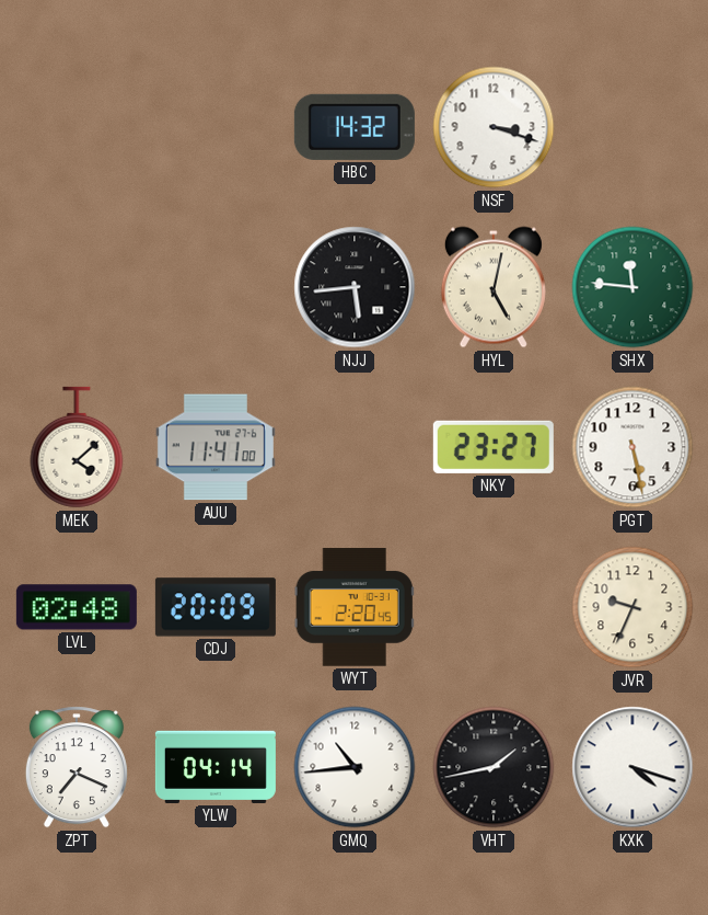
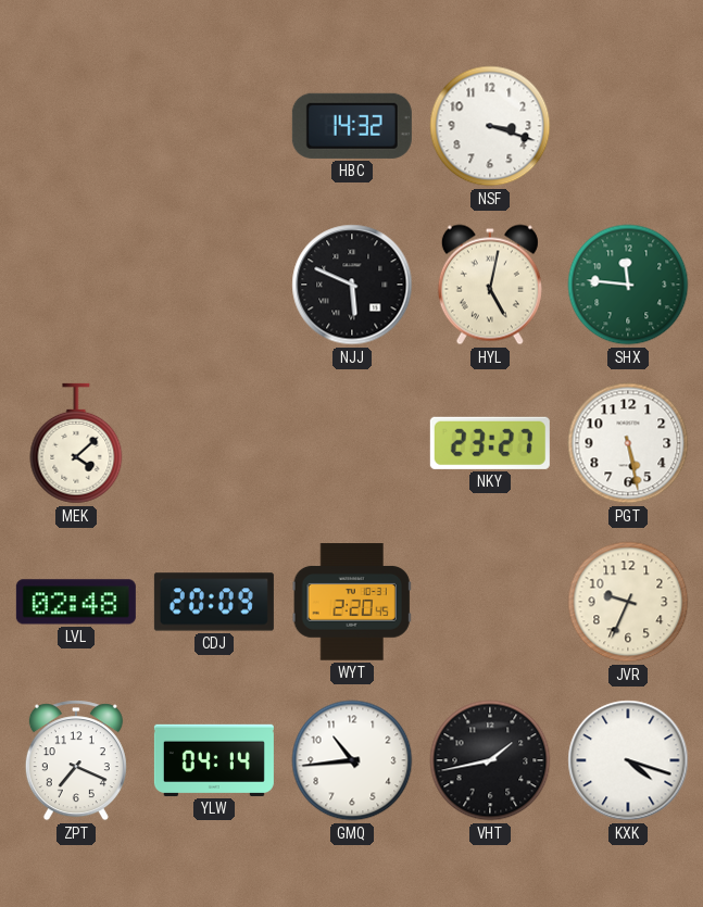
NJJ: 5:44 -> 5:49
AUU: 11:41 -> none
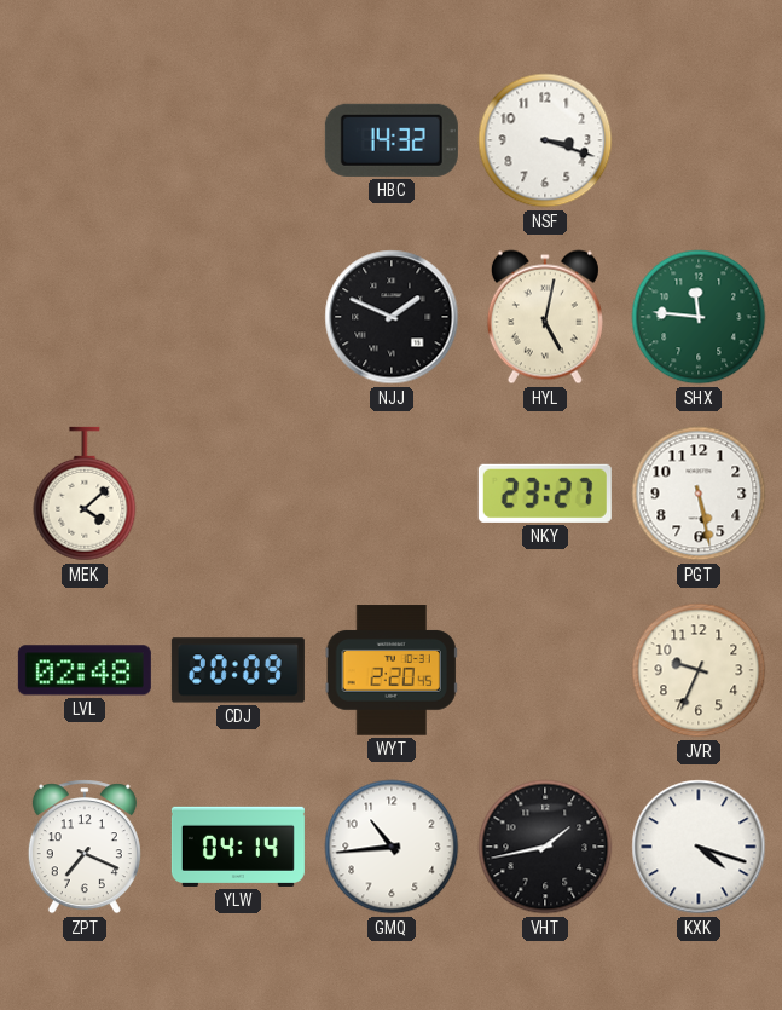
NJJ: 5:49 -> 1:49
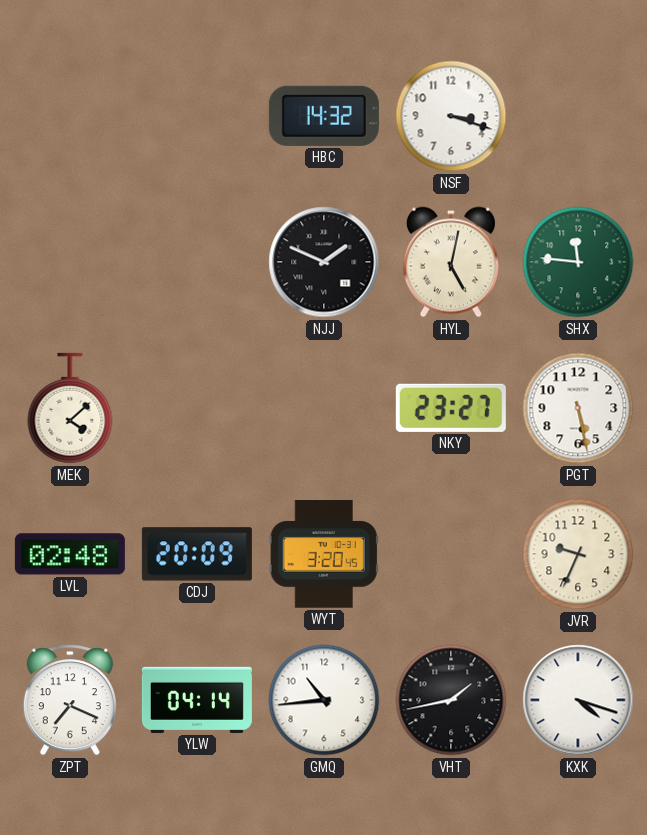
WYT: 2:20 -> 3:20
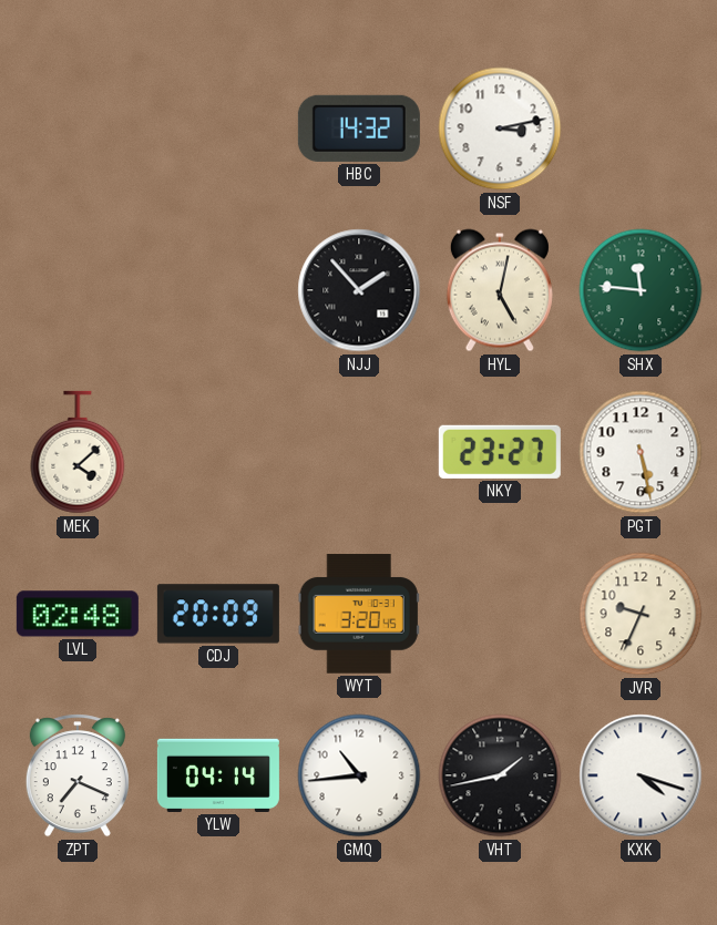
NSF: 3:18 -> 3:13
NJJ: 1:49 -> 1:53
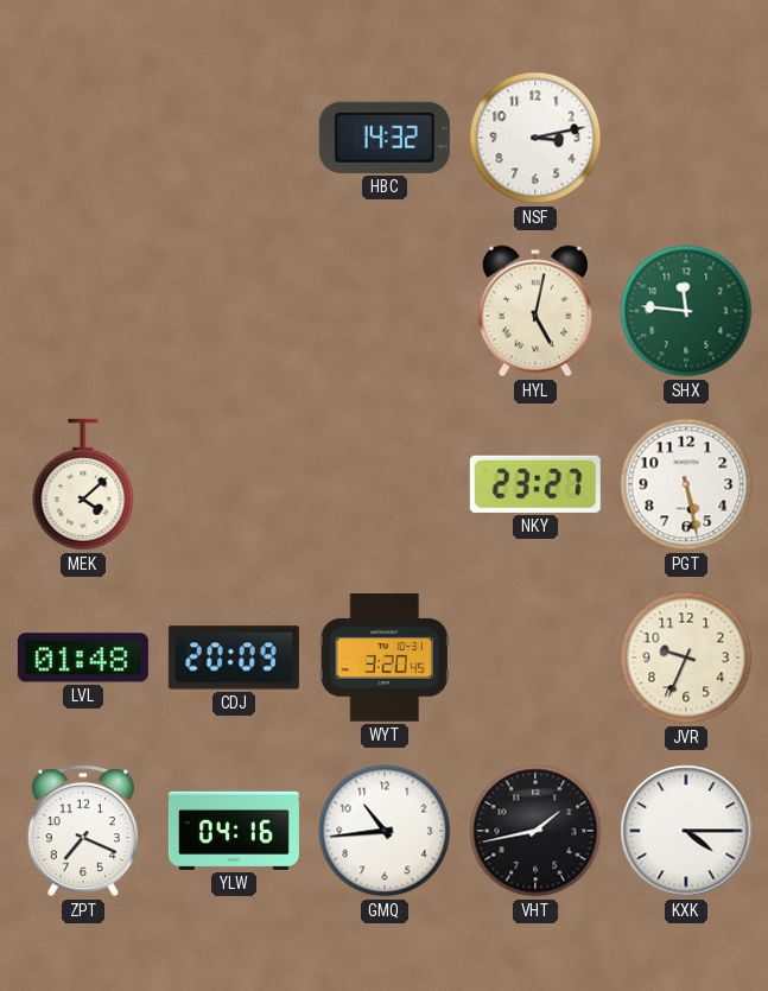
NJJ: 1:53 -> none
LVL: 02:48 -> 01:48
YLW: 04:14 -> 04:16
KXK: 4:18 -> 4:15
